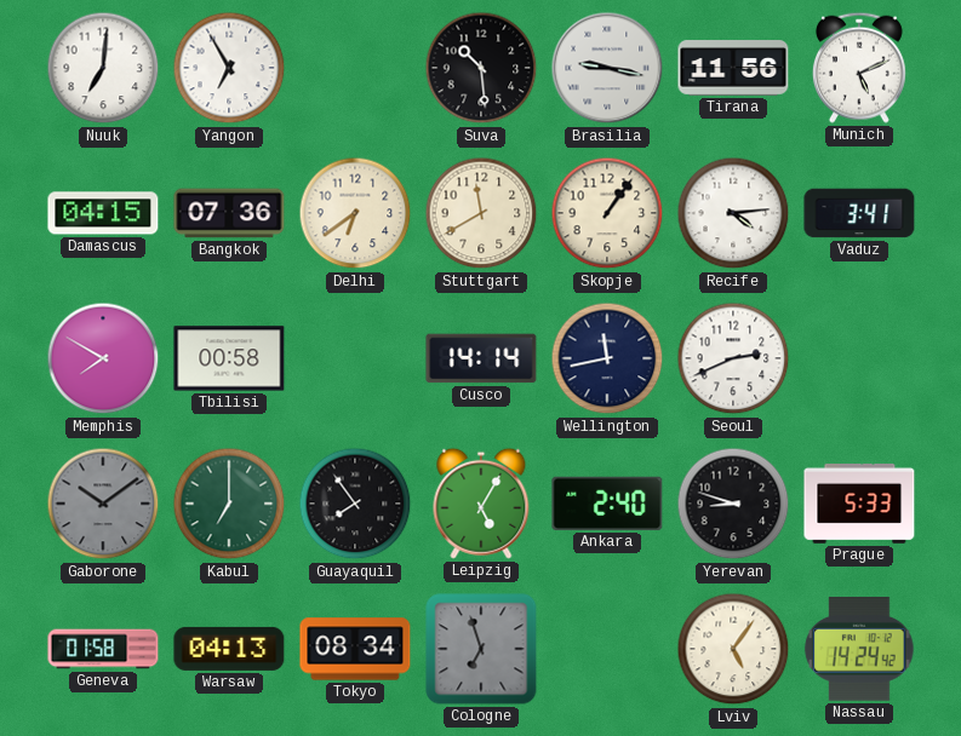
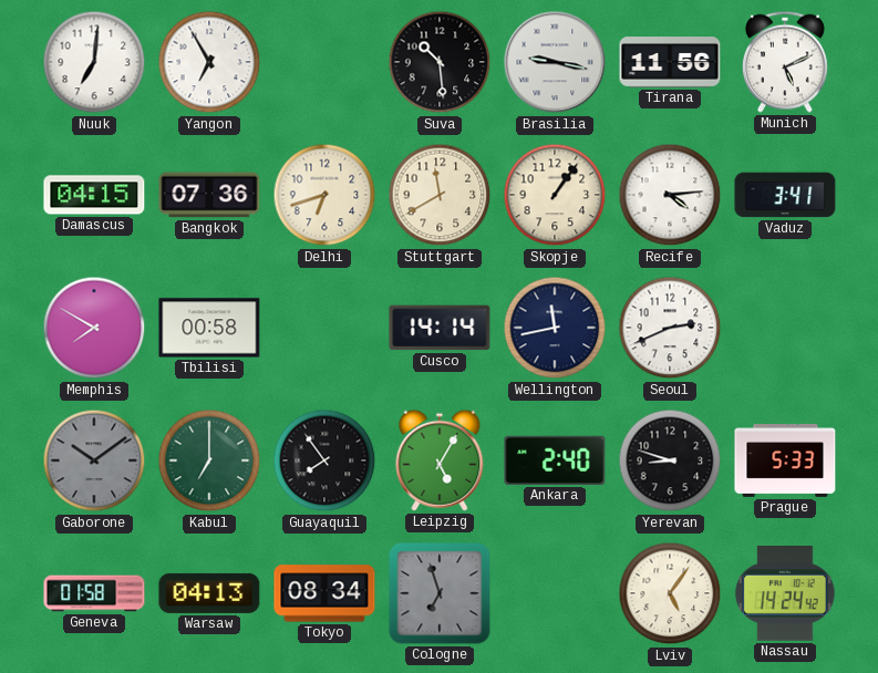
Delhi: 6:39 -> 6:42
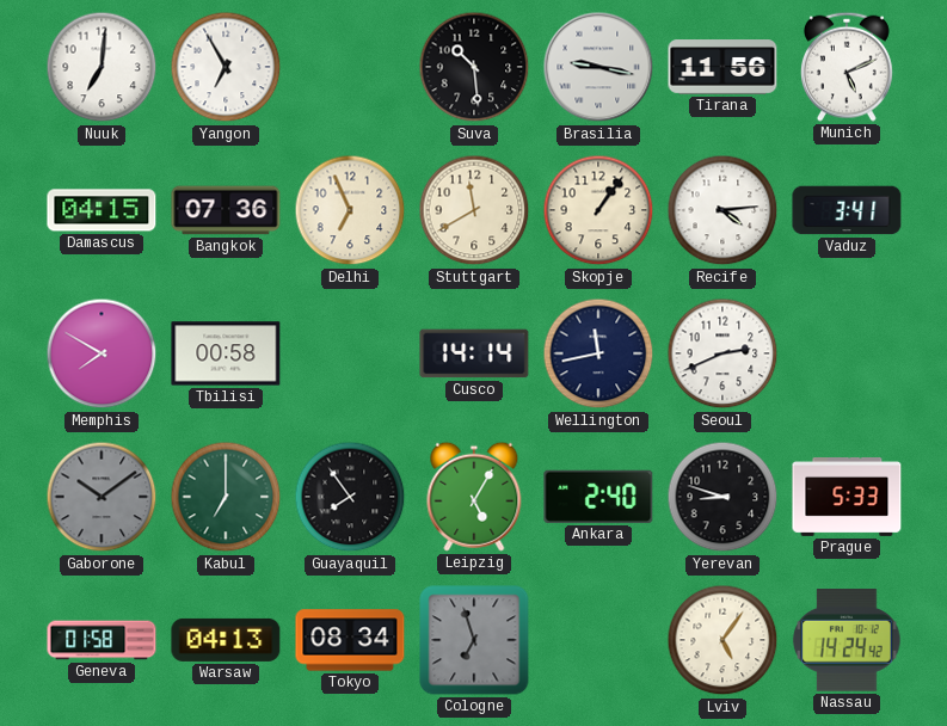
Delhi: 6:42 -> 6:56
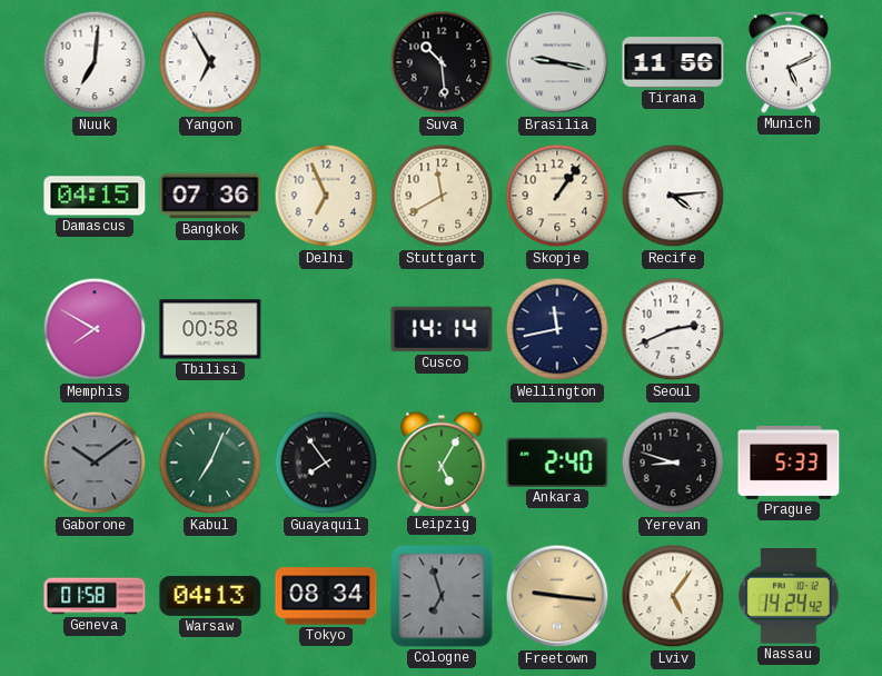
Vaduz: 3:41 -> none
Kabul: 7:00 -> 7:04
Freetown: none -> 9:16
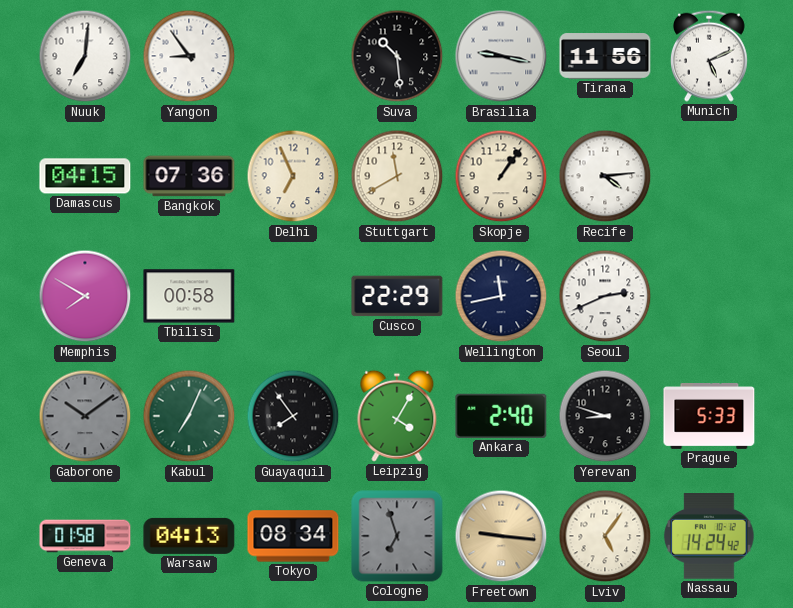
Yangon: 6:55 -> 8:54
Cusco: 14:14 -> 22:29
Leipzig: 5:05 -> 4:05
